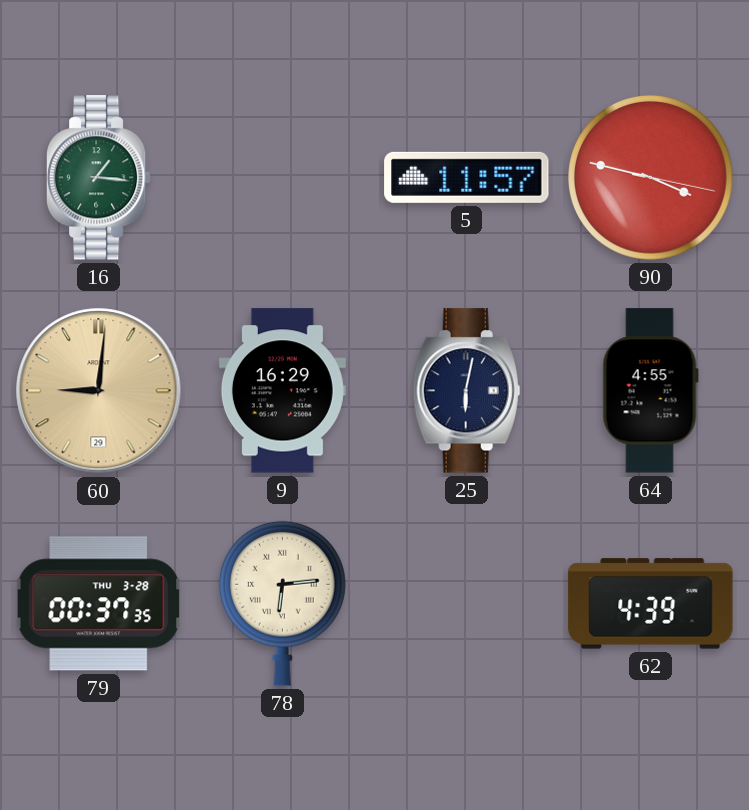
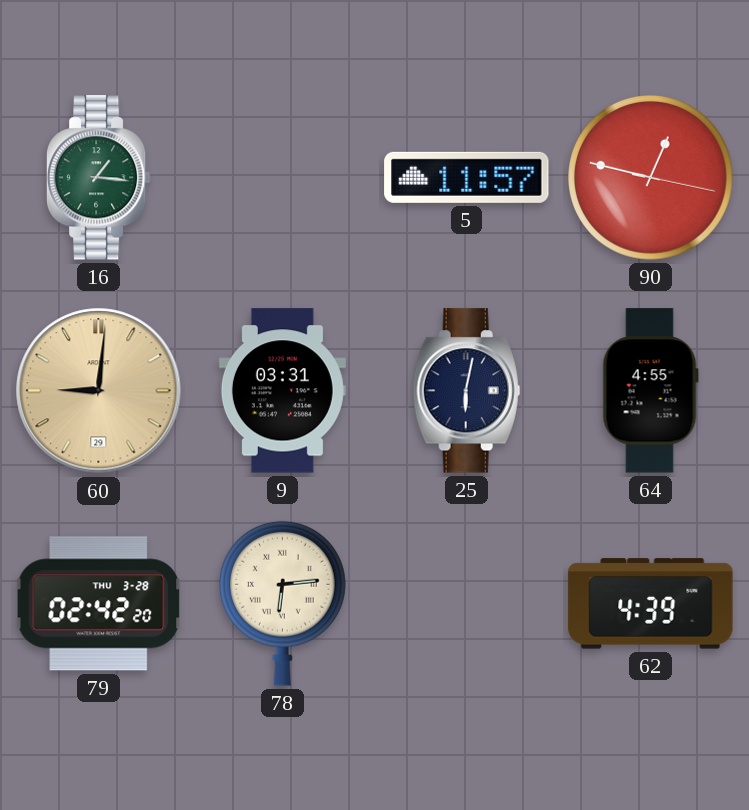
90: 3:47 -> 12:47
9: 16:29 -> 03:31
79: 00:37 -> 02:42
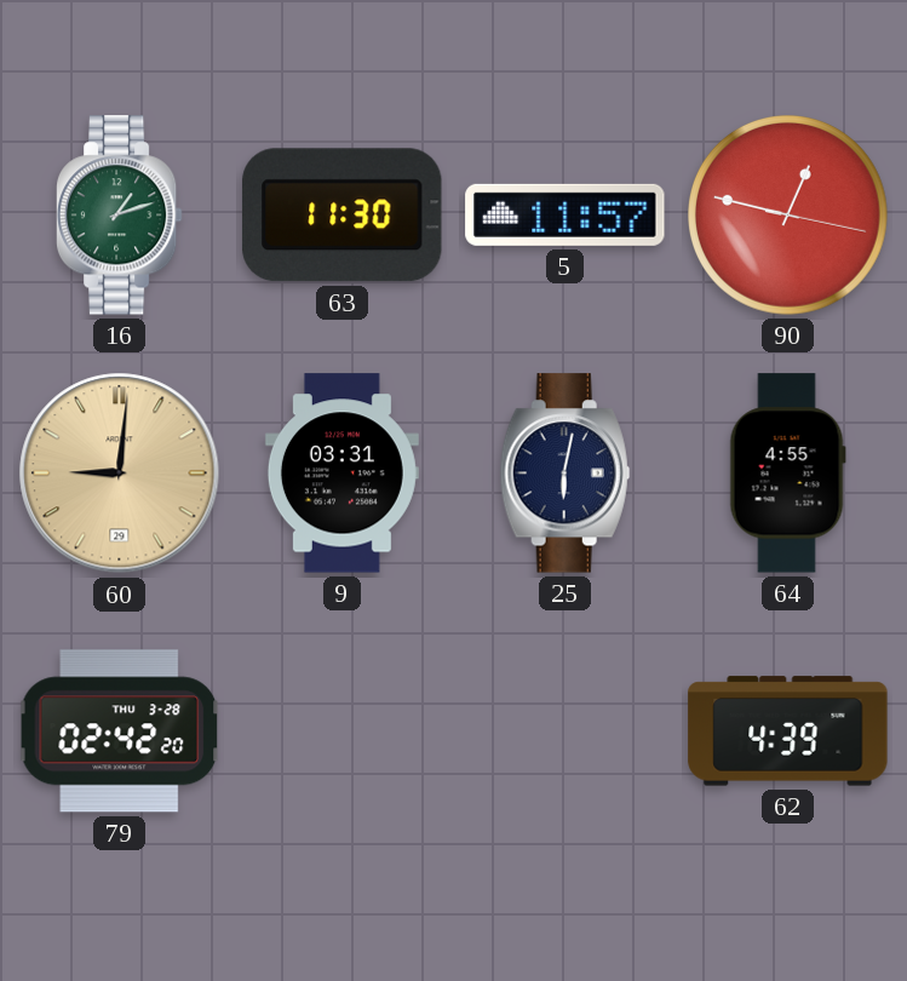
16: 1:16 -> 1:12
63: none -> 11:30
78: 6:14 -> none
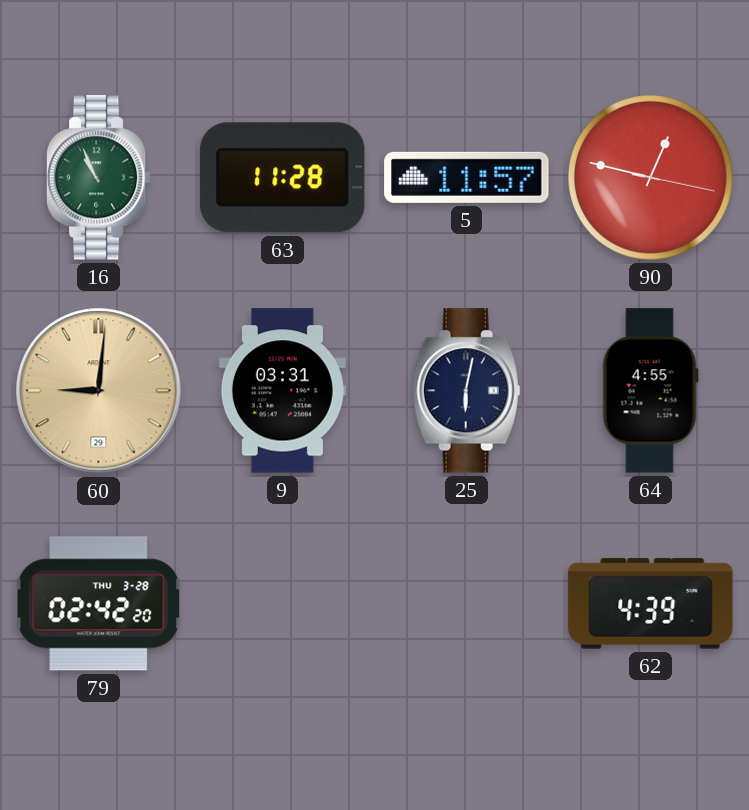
16: 1:12 -> 10:56
63: 11:30 -> 11:28
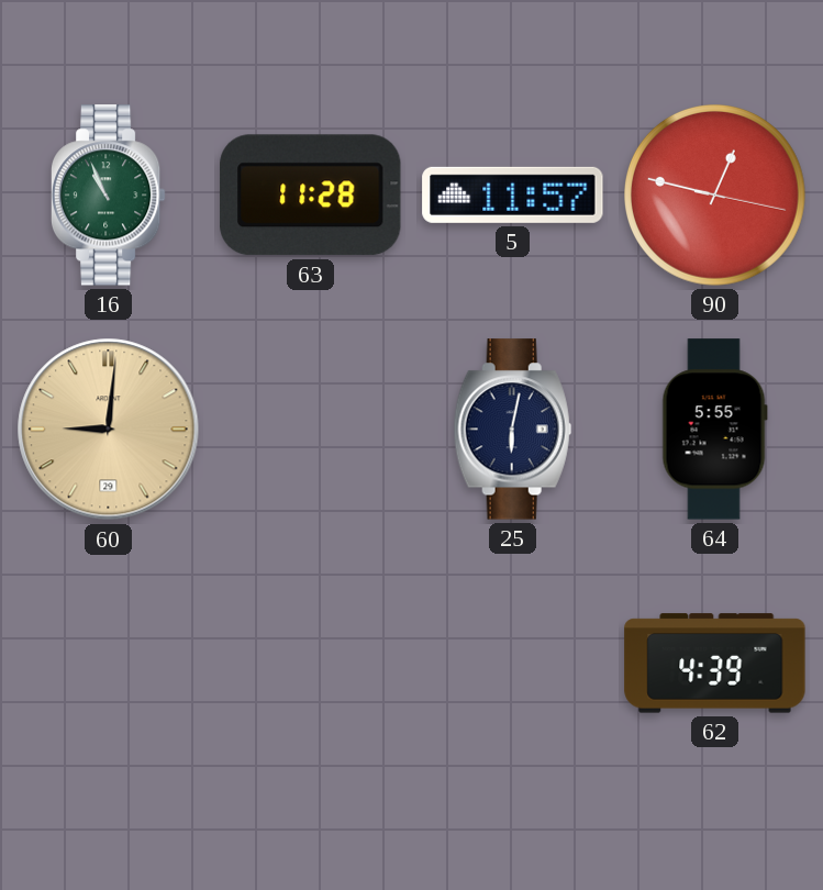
9: 03:31 -> none
64: 4:55 -> 5:55
79: 02:42 -> none
